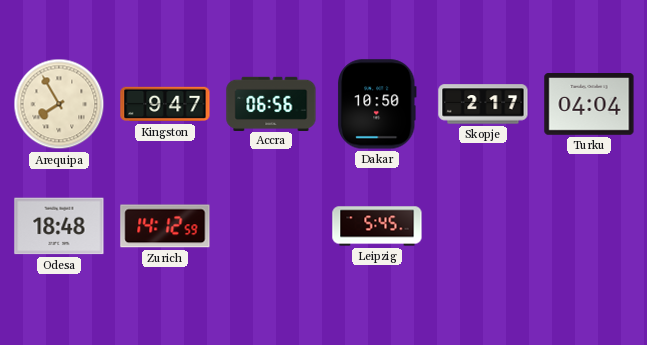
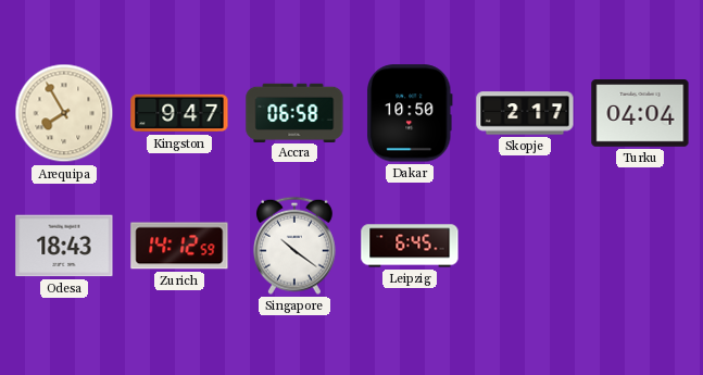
Accra: 06:56 -> 06:58
Odesa: 18:48 -> 18:43
Singapore: none -> 10:21
Leipzig: 5:45 -> 6:45
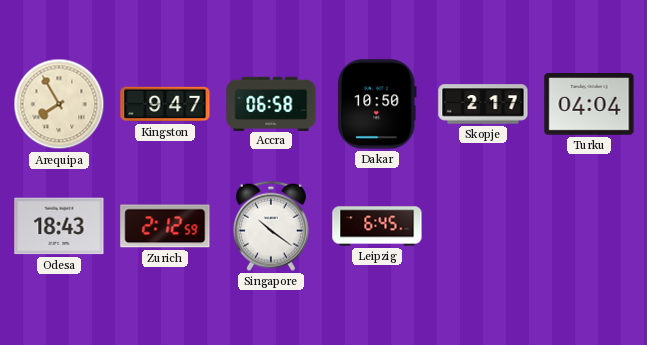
Zurich: 14:12 -> 2:12
